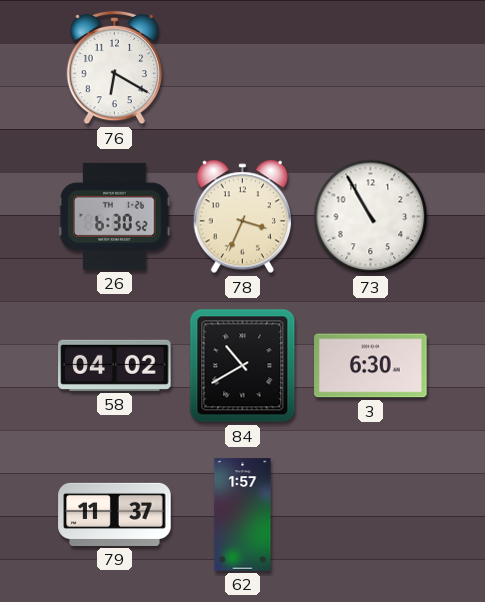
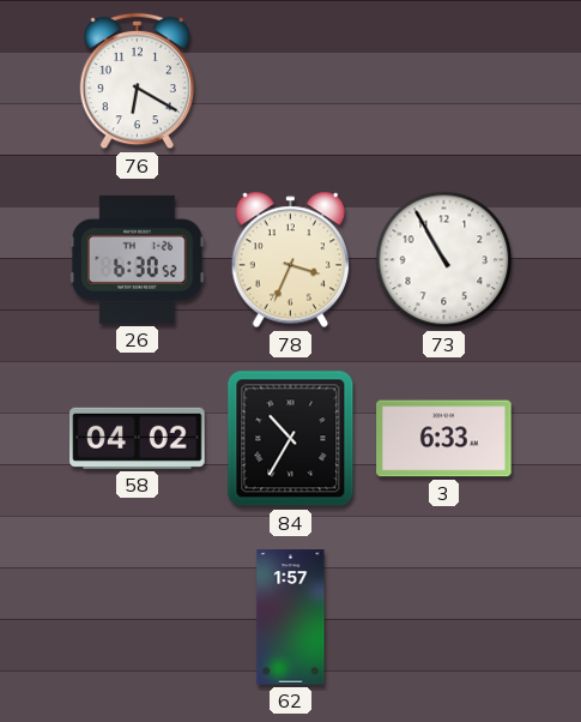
84: 10:40 -> 10:35
3: 6:30 -> 6:33
79: 11:37 -> none
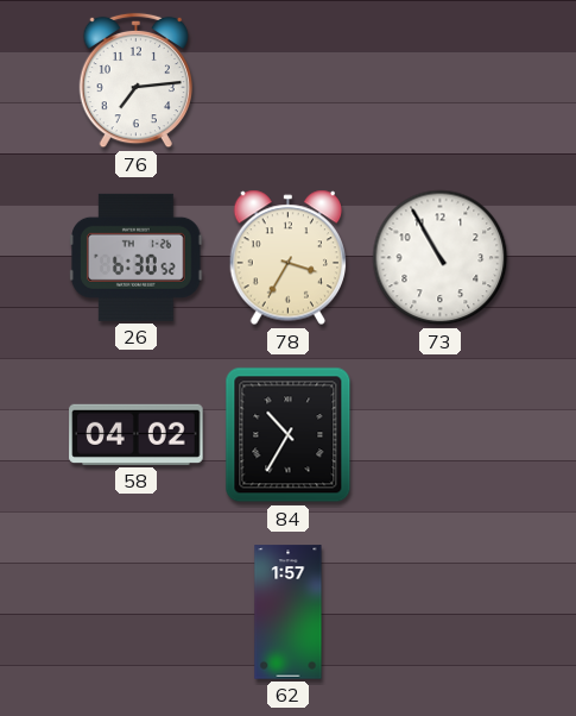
76: 6:20 -> 7:14
78: 3:34 -> 3:35
3: 6:33 -> none
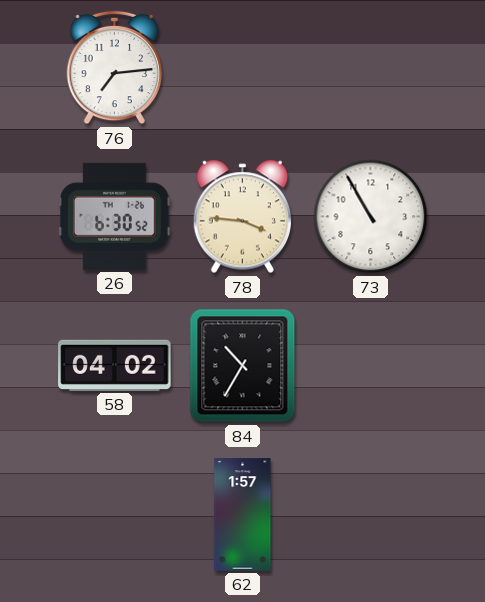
78: 3:35 -> 3:46
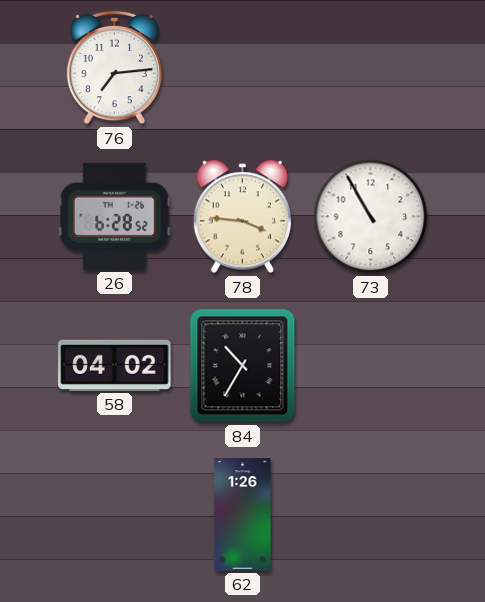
26: 6:30 -> 6:28
62: 1:57 -> 1:26
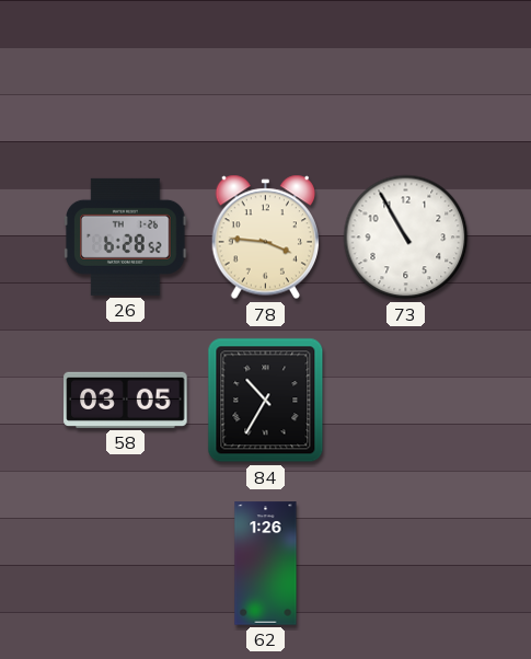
76: 7:14 -> none
58: 04:02 -> 03:05
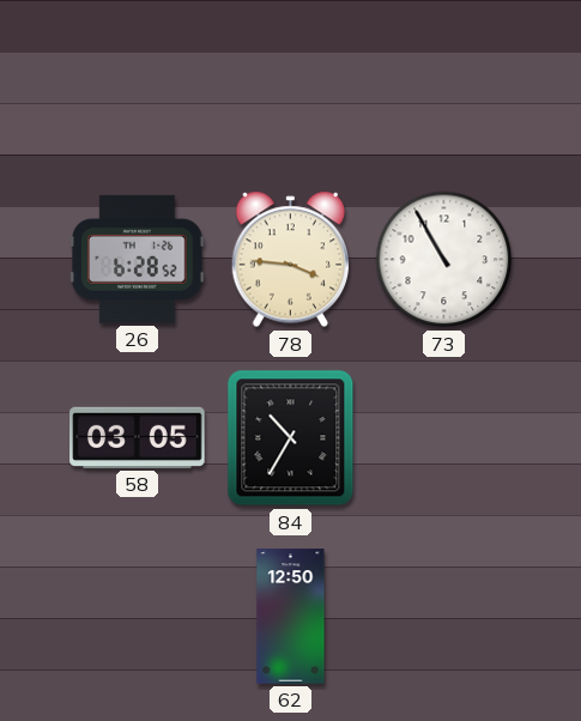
62: 1:26 -> 12:50
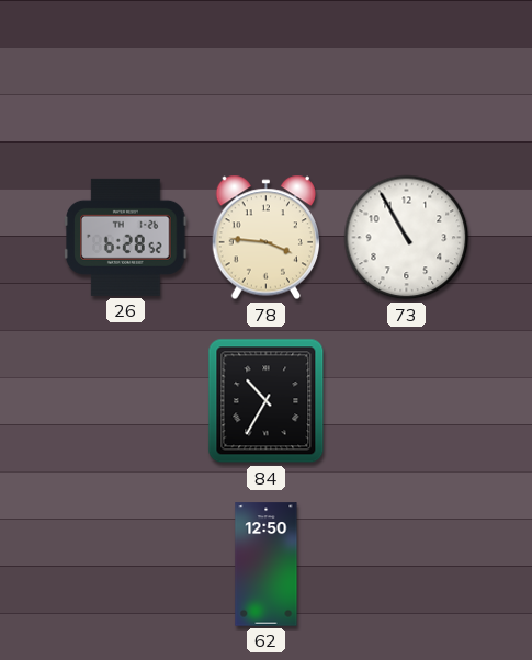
58: 03:05 -> none
